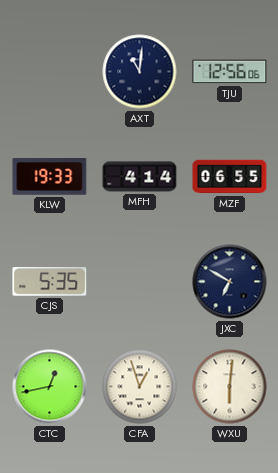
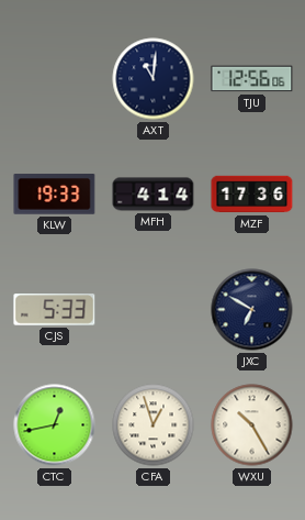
MZF: 06:55 -> 17:36
CJS: 5:35 -> 5:33
WXU: 6:01 -> 10:25
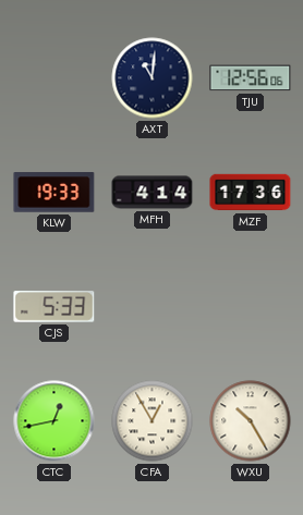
JXC: 6:50 -> none
CFA: 12:57 -> 12:55
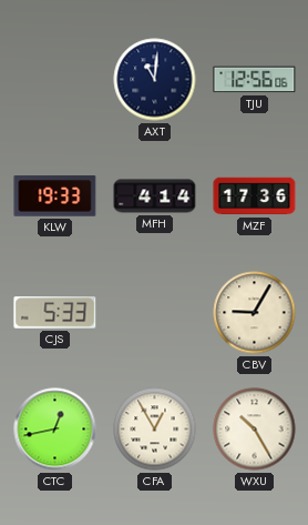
CBV: none -> 9:05
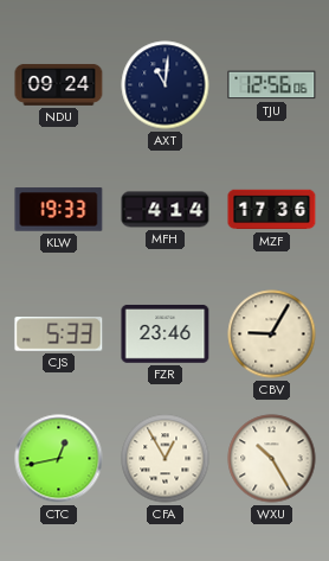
NDU: none -> 09:24
FZR: none -> 23:46
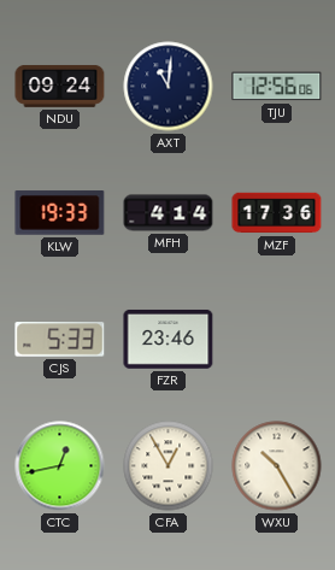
CBV: 9:05 -> none
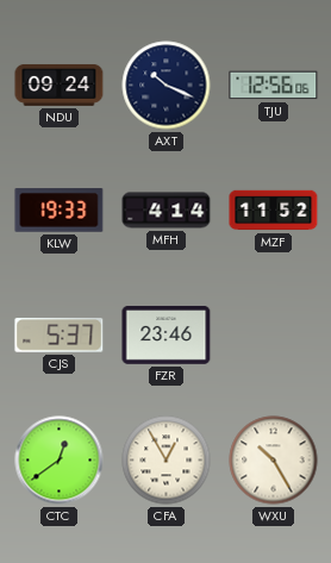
AXT: 11:01 -> 10:19
MZF: 17:36 -> 11:52
CJS: 5:33 -> 5:37
CTC: 12:43 -> 12:39
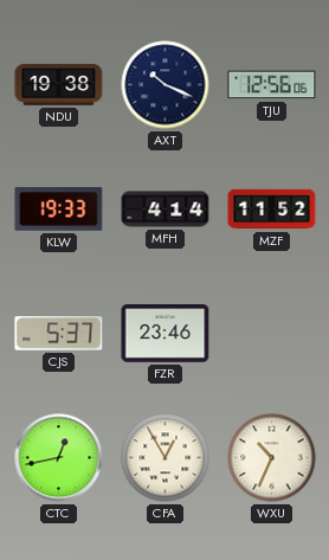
NDU: 09:24 -> 19:38
CTC: 12:39 -> 12:43
WXU: 10:25 -> 10:34
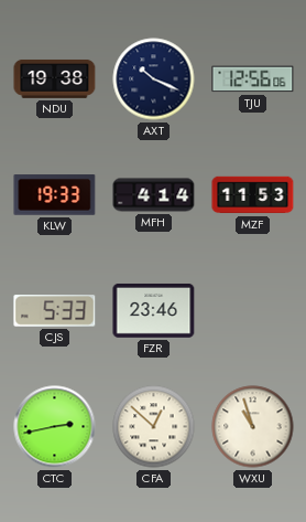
MZF: 11:52 -> 11:53
CJS: 5:37 -> 5:33
CTC: 12:43 -> 2:43
CFA: 12:55 -> 12:52
WXU: 10:34 -> 10:57
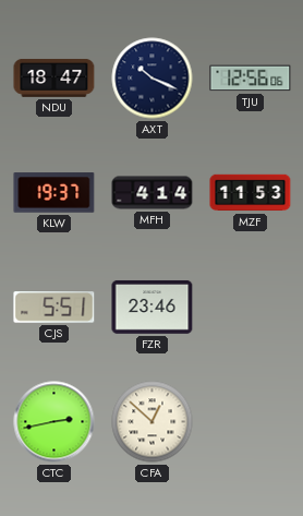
NDU: 19:38 -> 18:47
KLW: 19:33 -> 19:37
CJS: 5:33 -> 5:51
WXU: 10:57 -> none
